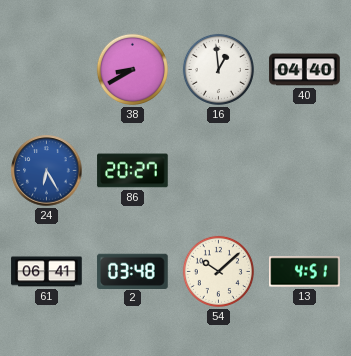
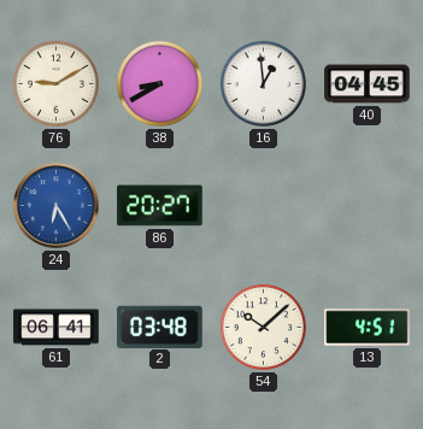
76: none -> 9:10
40: 04:40 -> 04:45
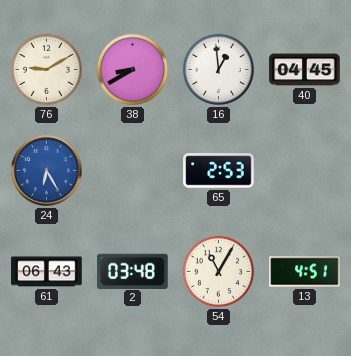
86: 20:27 -> none
65: none -> 2:53
61: 06:41 -> 06:43
54: 10:08 -> 11:05
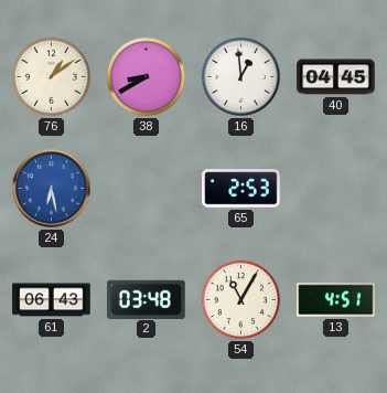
76: 9:10 -> 1:09
24: 6:25 -> 6:28
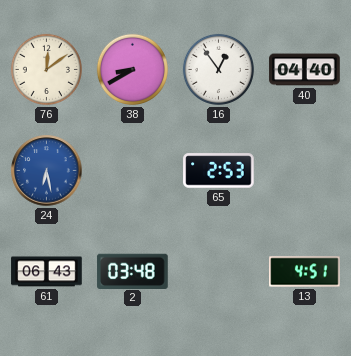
76: 1:09 -> 12:09
16: 12:59 -> 12:54
40: 04:45 -> 04:40
54: 11:05 -> none
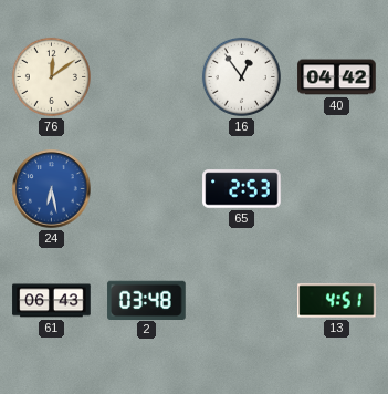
38: 8:40 -> none
40: 04:40 -> 04:42
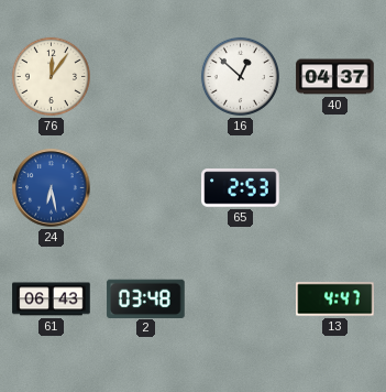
76: 12:09 -> 12:06
16: 12:54 -> 12:52
40: 04:42 -> 04:37
13: 4:51 -> 4:47
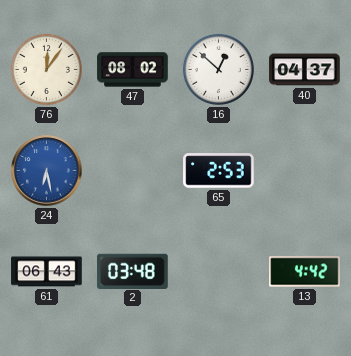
47: none -> 08:02
13: 4:47 -> 4:42
